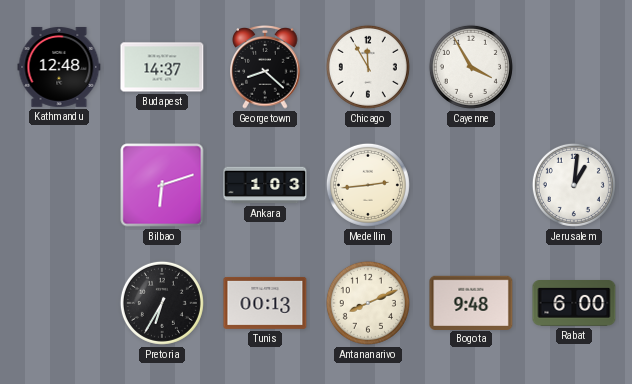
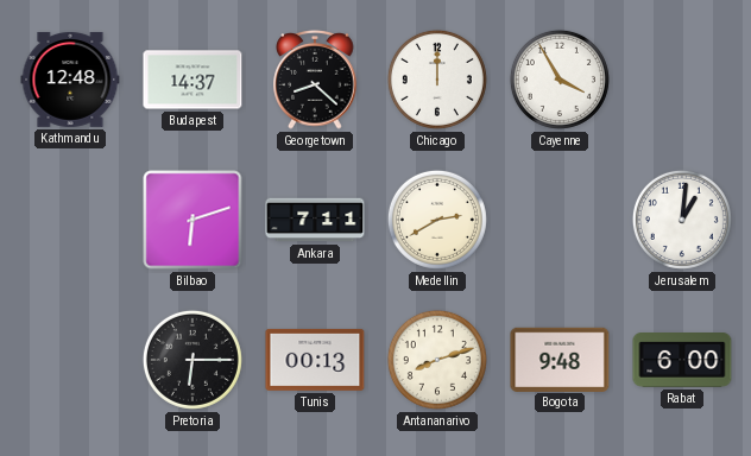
Chicago: 11:55 -> 12:00
Ankara: 1:03 -> 7:11
Medellin: 2:44 -> 2:40
Pretoria: 6:35 -> 6:15
Antananarivo: 8:11 -> 8:12
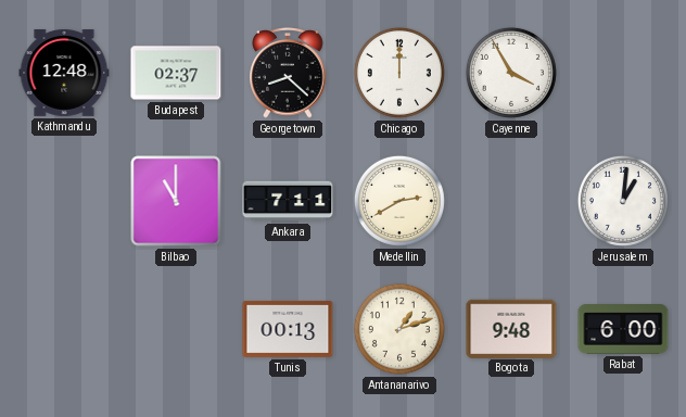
Budapest: 14:37 -> 02:37
Bilbao: 6:12 -> 11:00
Pretoria: 6:15 -> none
Antananarivo: 8:12 -> 1:12
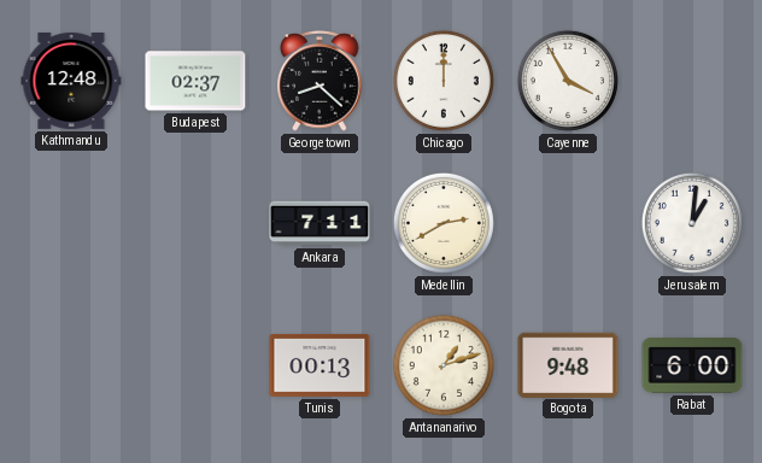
Bilbao: 11:00 -> none
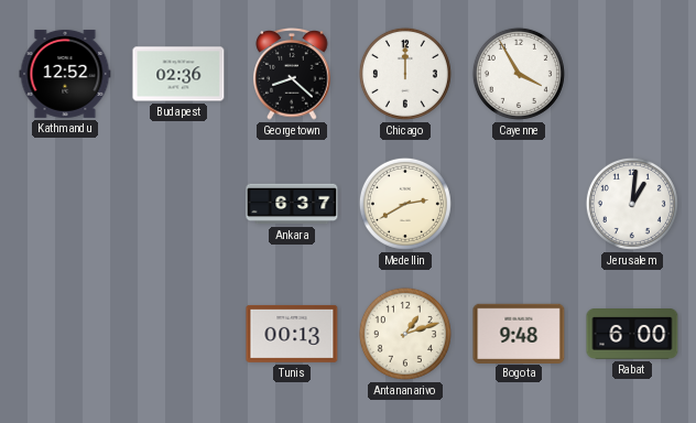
Kathmandu: 12:48 -> 12:52
Budapest: 02:37 -> 02:36
Ankara: 7:11 -> 6:37
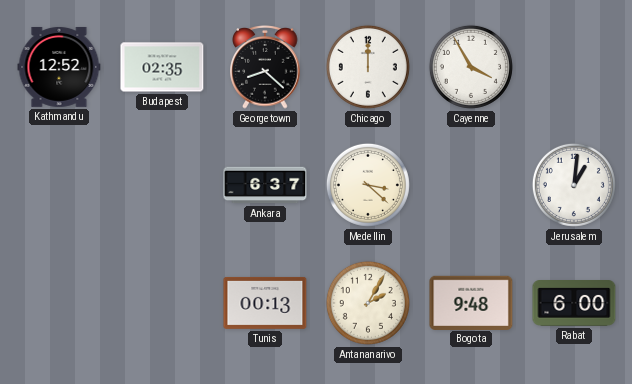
Budapest: 02:36 -> 02:35
Medellin: 2:40 -> 3:22
Antananarivo: 1:12 -> 2:05
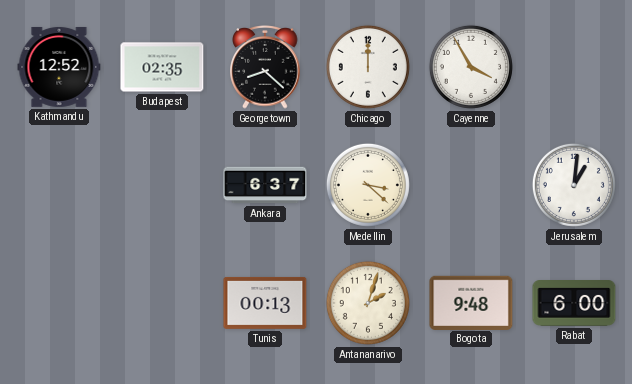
Antananarivo: 2:05 -> 2:03
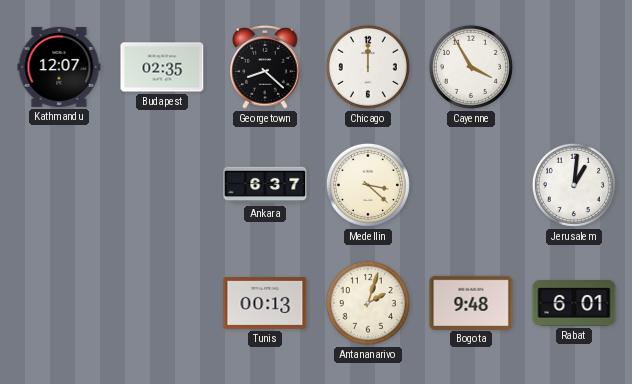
Kathmandu: 12:52 -> 12:07
Rabat: 6:00 -> 6:01
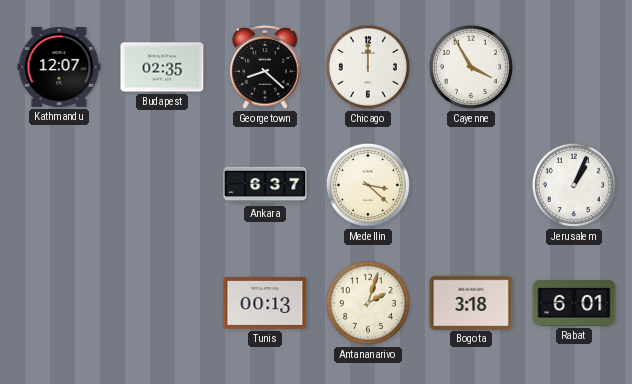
Jerusalem: 1:01 -> 1:04
Bogota: 9:48 -> 3:18
